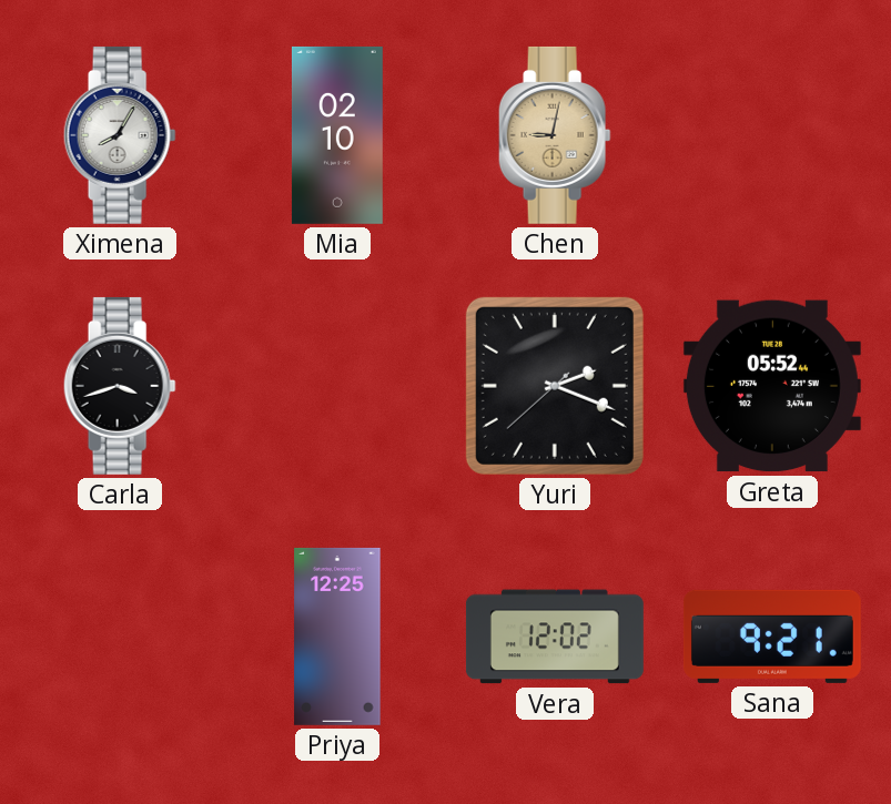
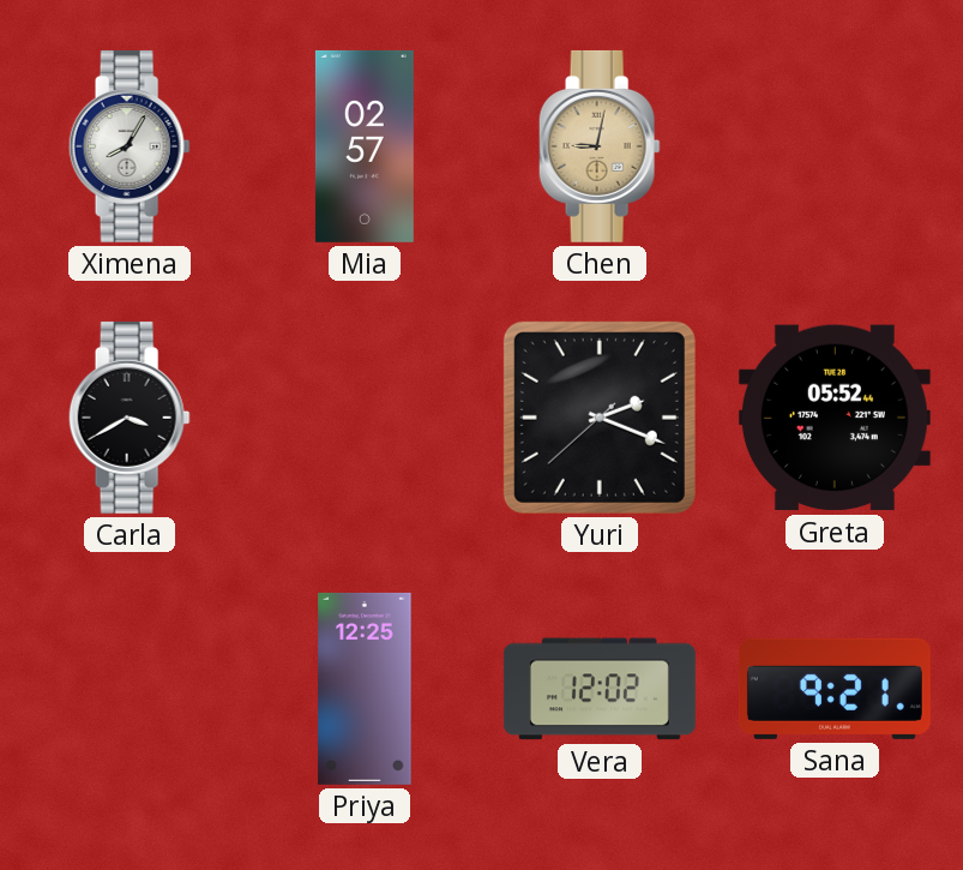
Mia: 02:10 -> 02:57
Carla: 3:42 -> 3:40
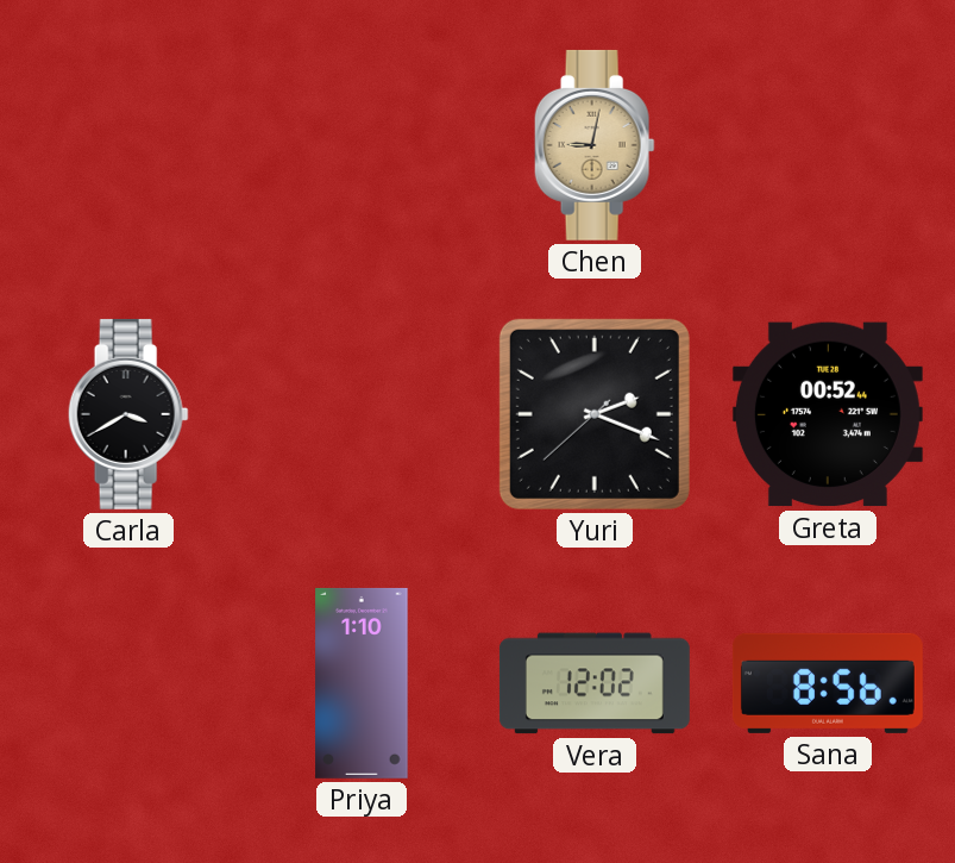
Ximena: 8:05 -> none
Mia: 02:57 -> none
Greta: 05:52 -> 00:52
Priya: 12:25 -> 1:10
Sana: 9:21 -> 8:56
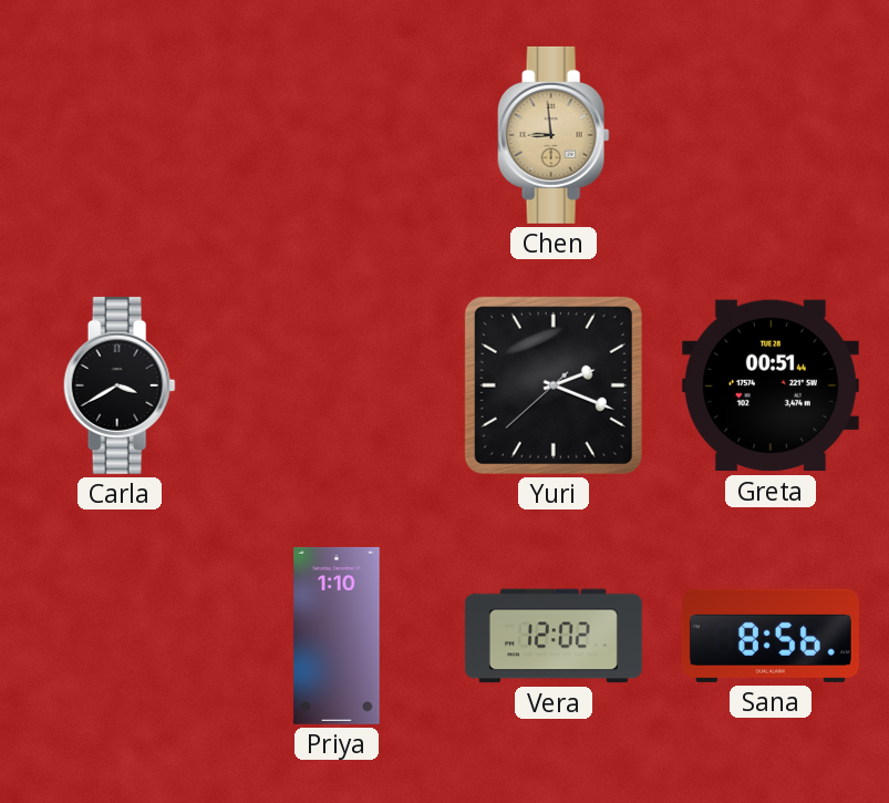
Chen: 9:02 -> 8:59
Greta: 00:52 -> 00:51
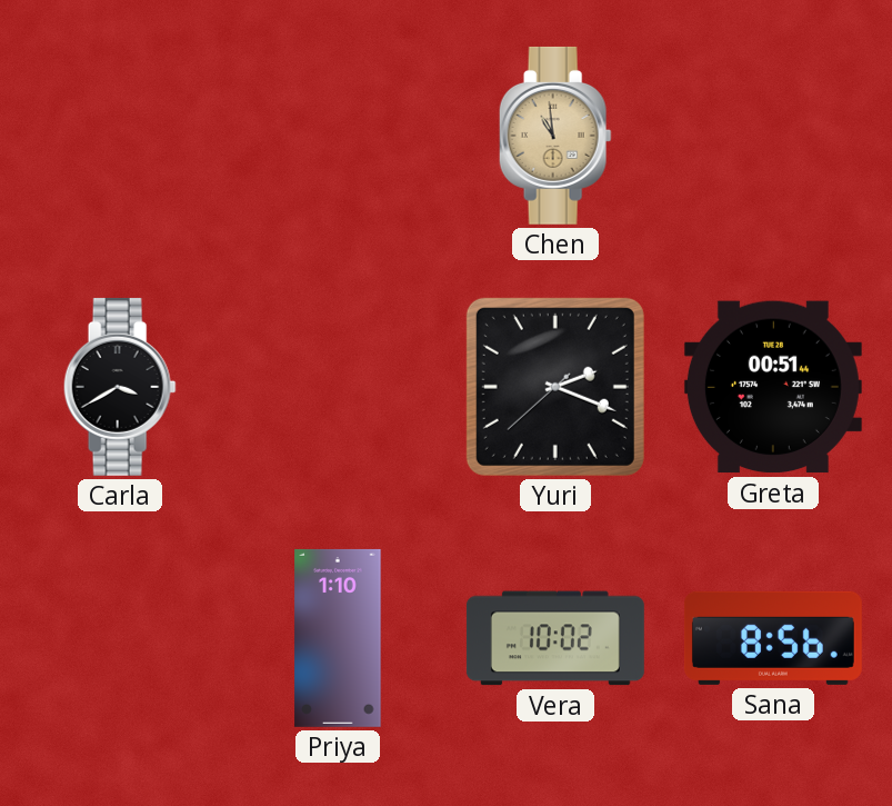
Chen: 8:59 -> 10:59
Vera: 12:02 -> 10:02
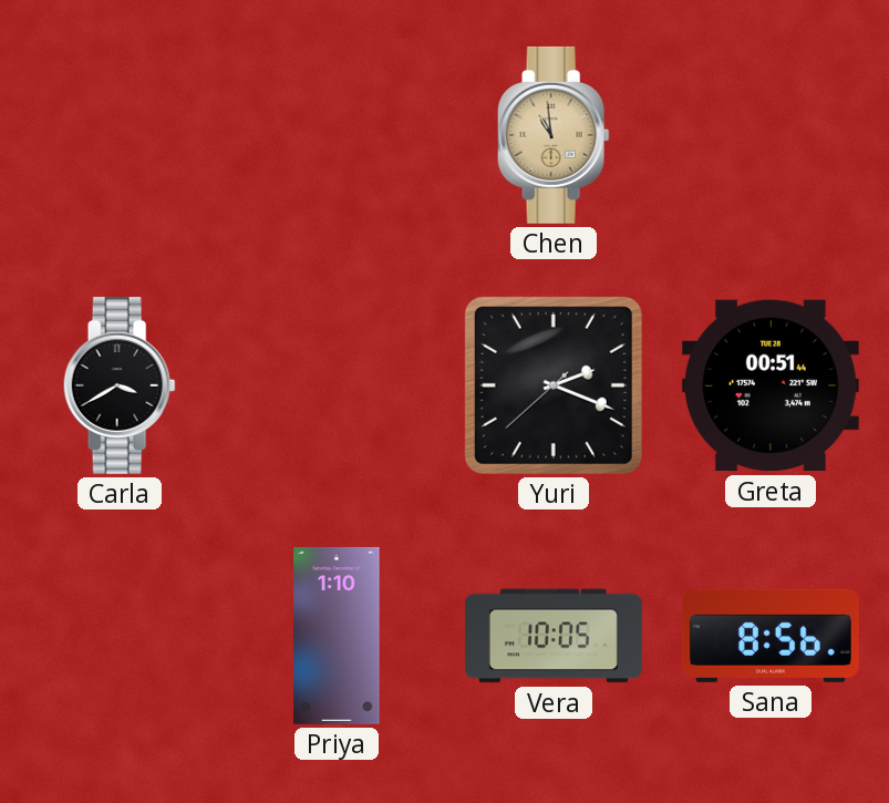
Vera: 10:02 -> 10:05
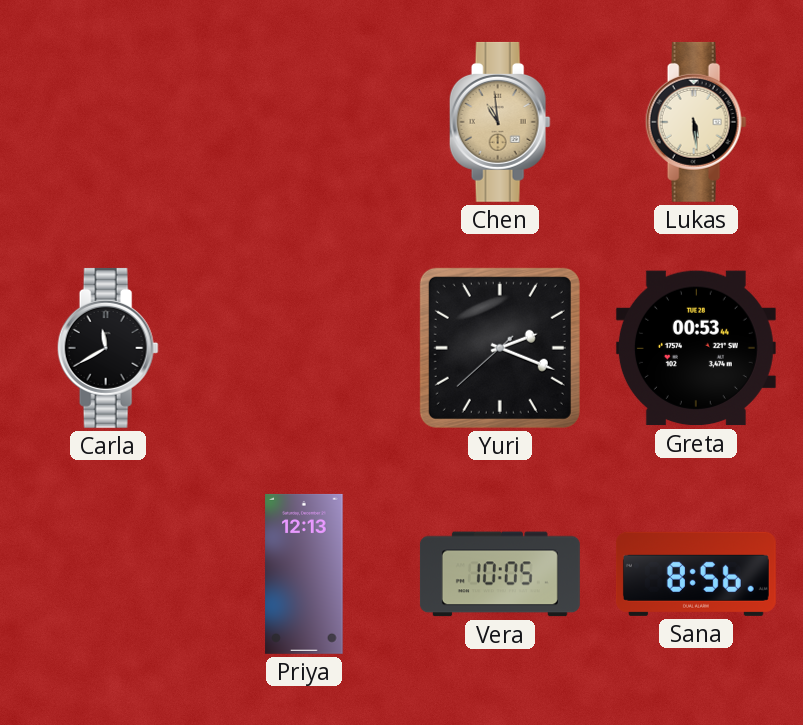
Lukas: none -> 5:29
Carla: 3:40 -> 11:40
Greta: 00:51 -> 00:53
Priya: 1:10 -> 12:13
